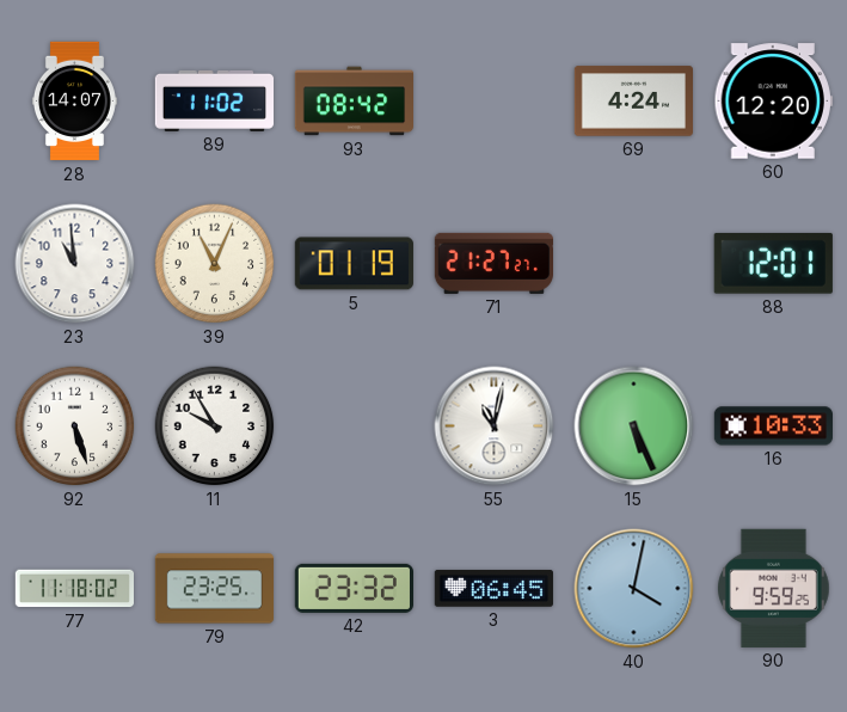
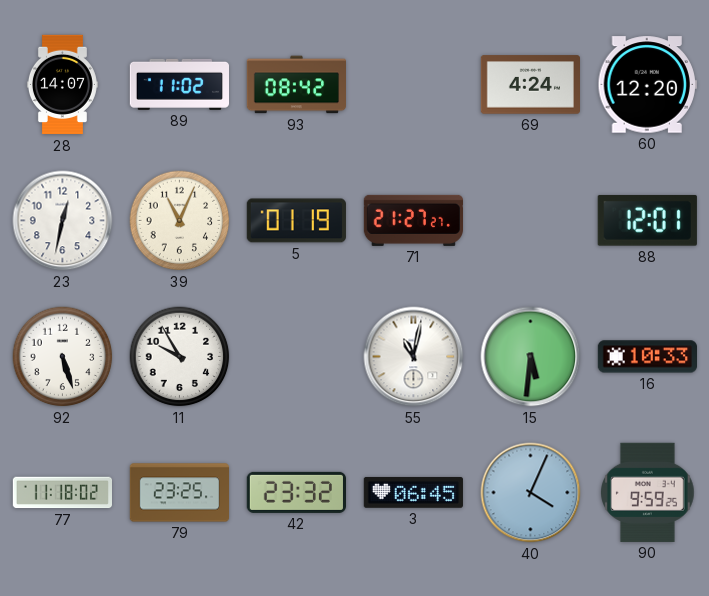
23: 10:59 -> 12:32
15: 5:26 -> 5:31
40: 4:02 -> 4:04
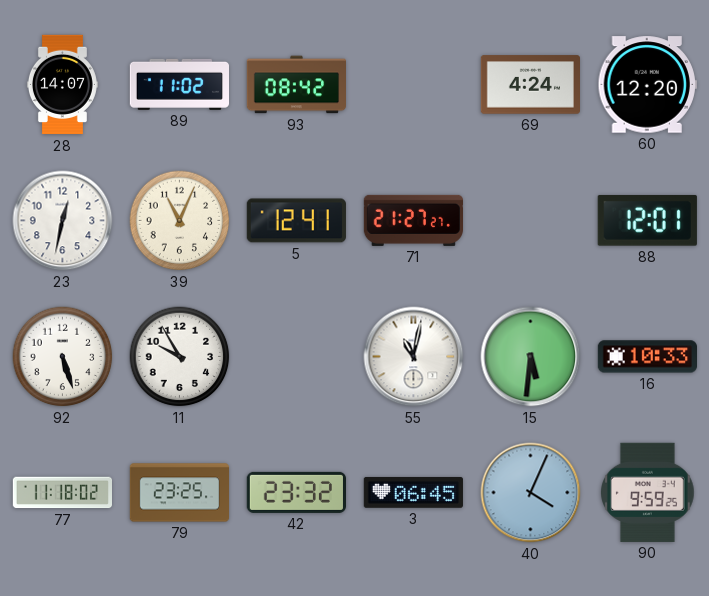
5: 01:19 -> 12:41
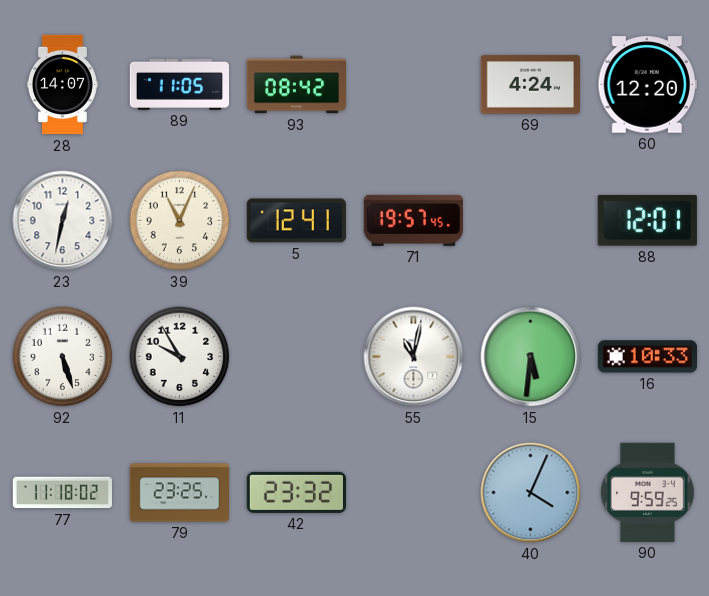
89: 11:02 -> 11:05
71: 21:27 -> 19:57
3: 06:45 -> none
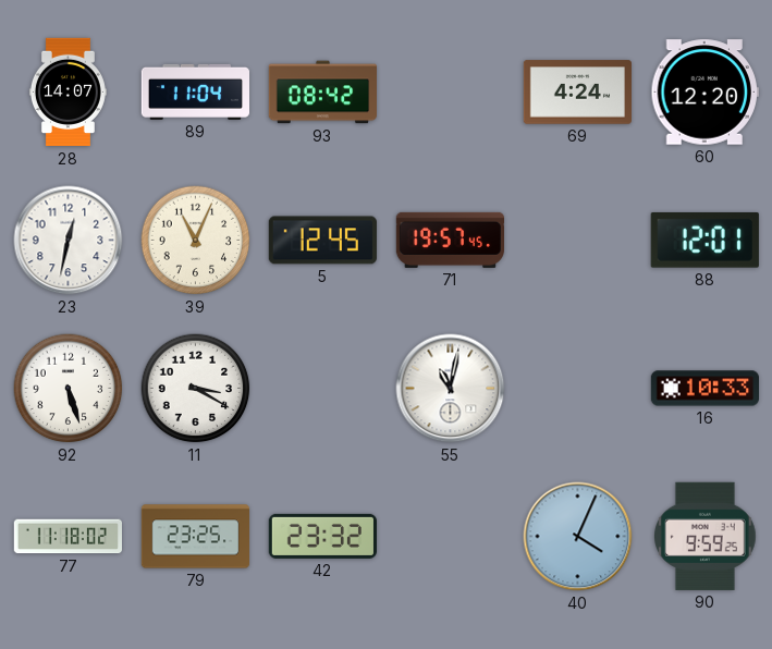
89: 11:05 -> 11:04
5: 12:41 -> 12:45
11: 9:55 -> 3:20
15: 5:31 -> none
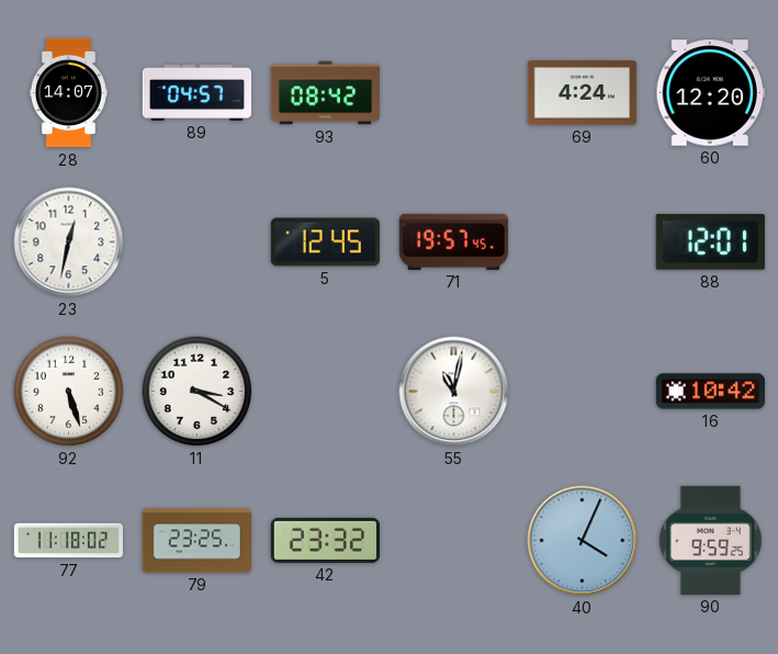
89: 11:04 -> 04:57
39: 11:04 -> none
16: 10:33 -> 10:42
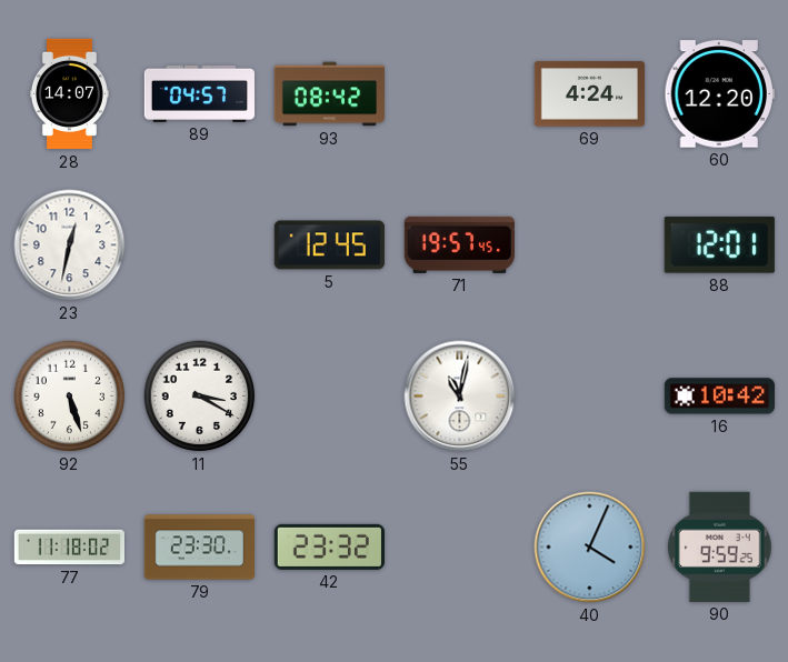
79: 23:25 -> 23:30
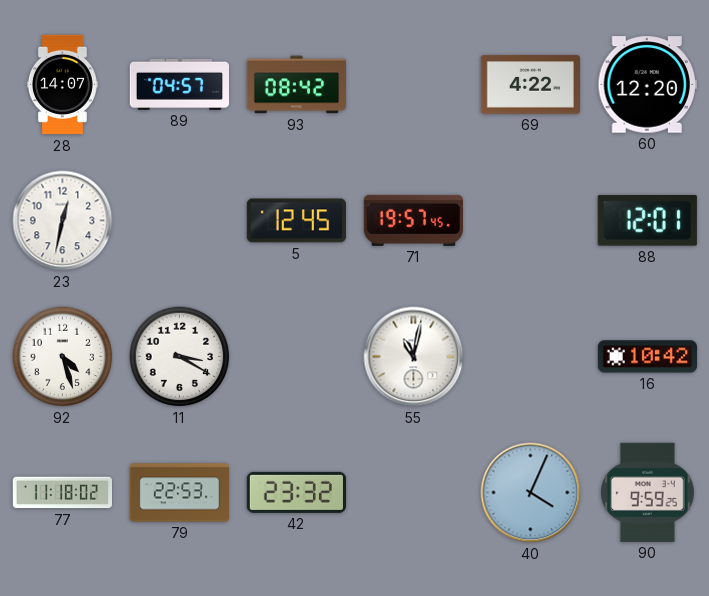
69: 4:24 -> 4:22
92: 5:27 -> 4:27
79: 23:30 -> 22:53
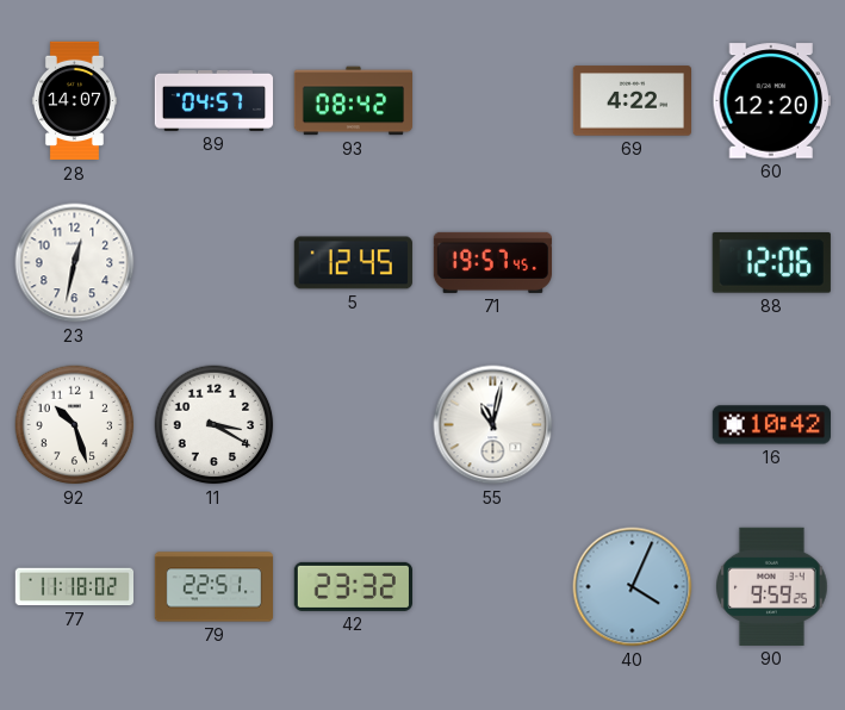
88: 12:01 -> 12:06
92: 4:27 -> 10:27
79: 22:53 -> 22:51
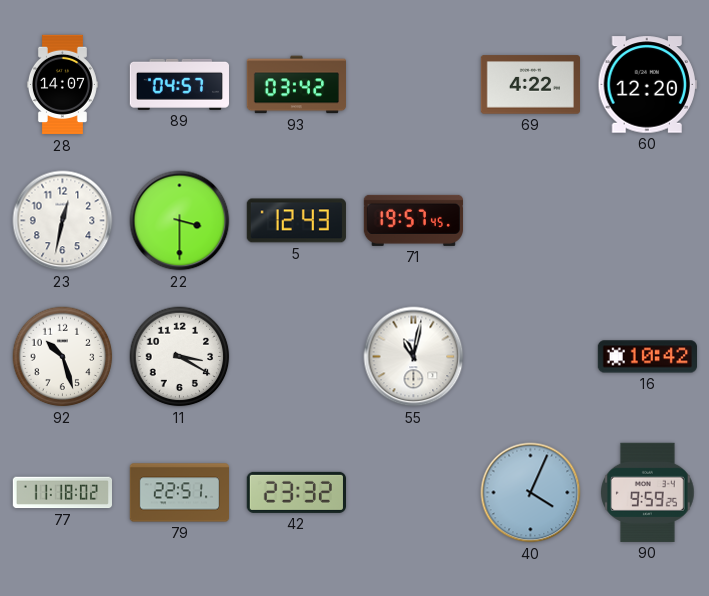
93: 08:42 -> 03:42
22: none -> 3:30
5: 12:45 -> 12:43
88: 12:06 -> none
